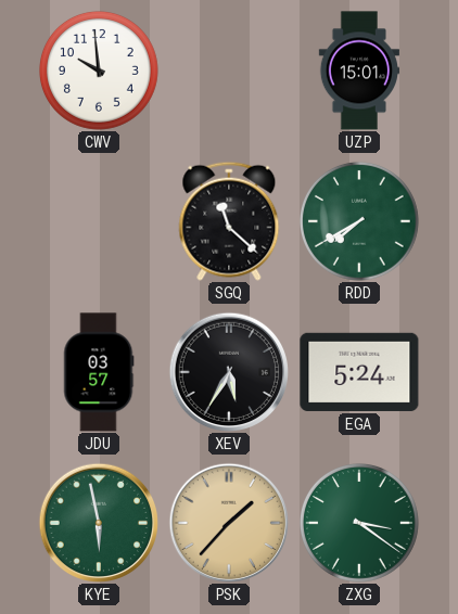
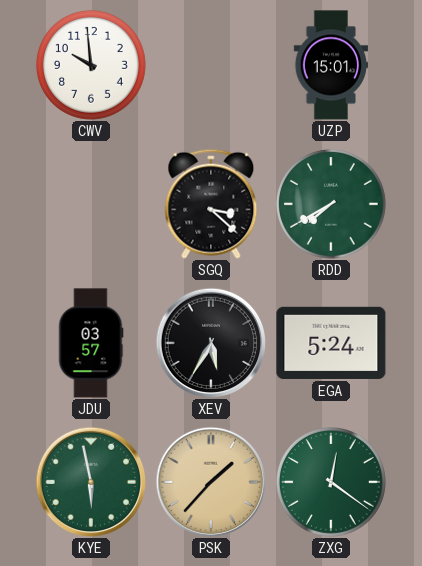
SGQ: 11:22 -> 3:22
ZXG: 3:21 -> 12:21
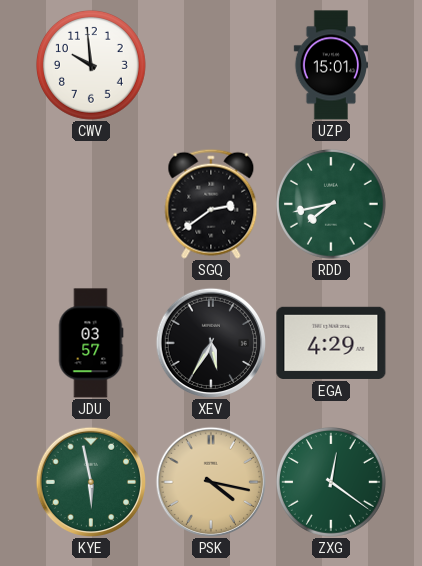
SGQ: 3:22 -> 2:39
RDD: 7:40 -> 7:43
EGA: 5:24 -> 4:29
PSK: 1:37 -> 4:17
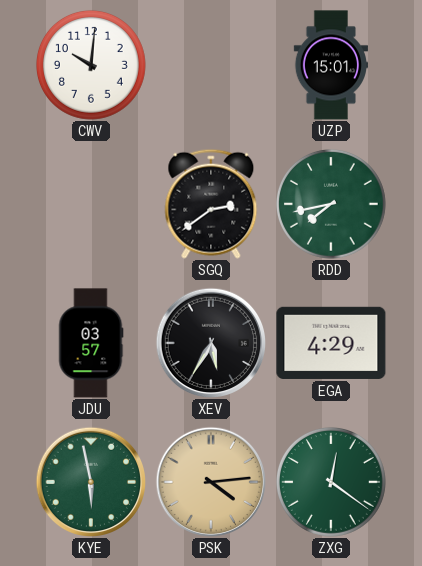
CWV: 9:59 -> 10:01
PSK: 4:17 -> 4:14
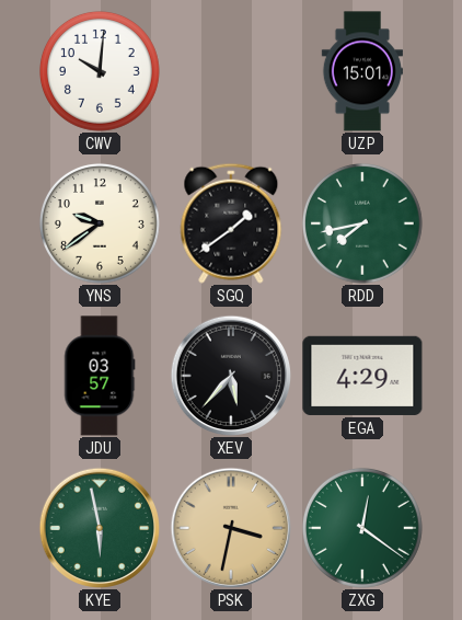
YNS: none -> 9:39
SGQ: 2:39 -> 1:39
XEV: 5:35 -> 5:37
PSK: 4:14 -> 3:32
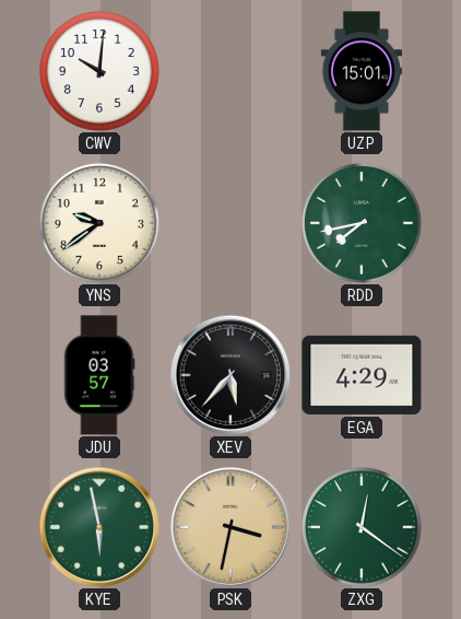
SGQ: 1:39 -> none
